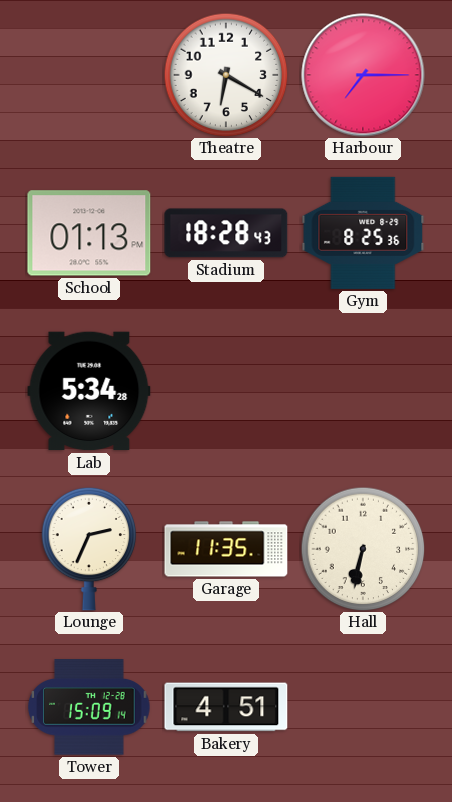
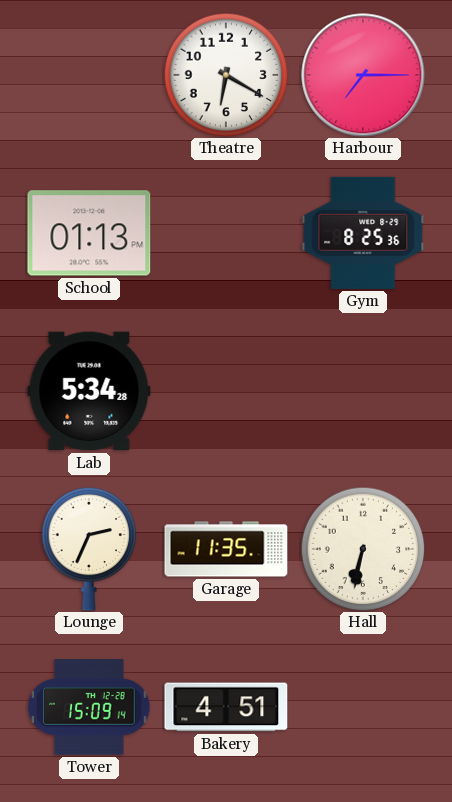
Stadium: 18:28 -> none
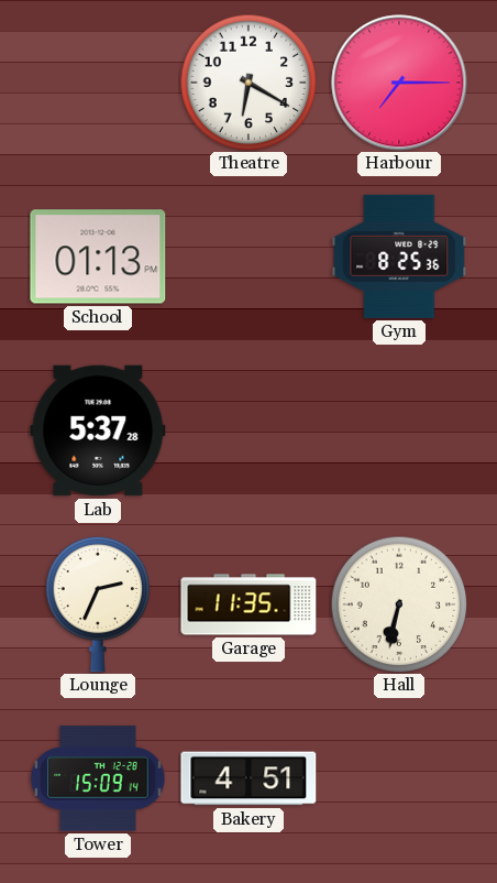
Lab: 5:34 -> 5:37
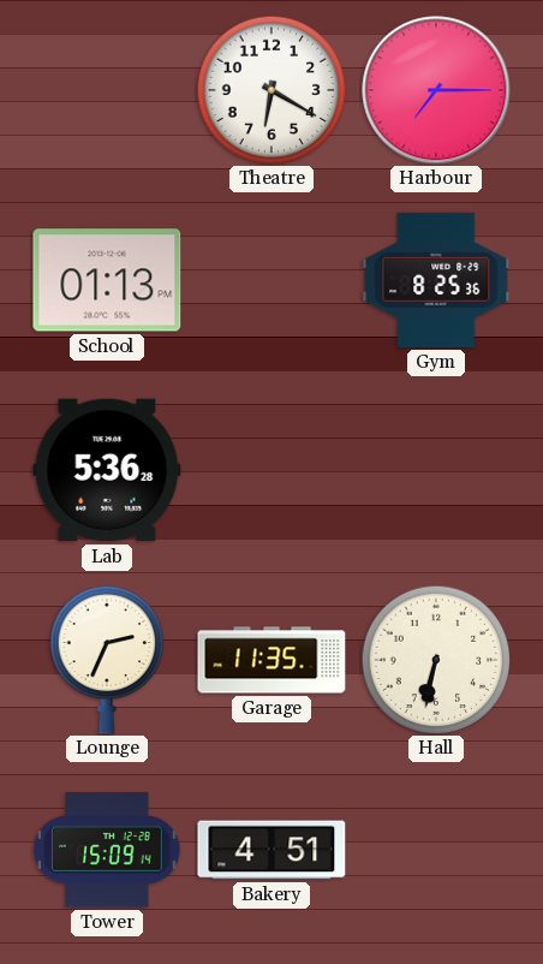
Lab: 5:37 -> 5:36
